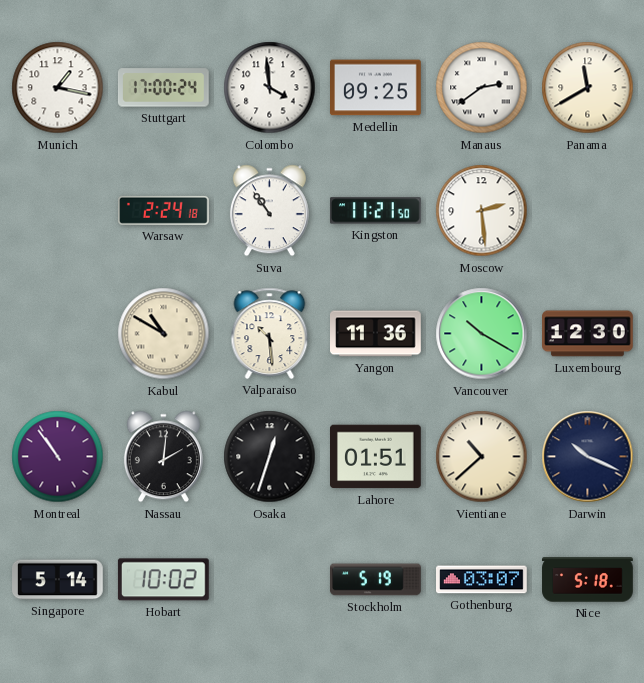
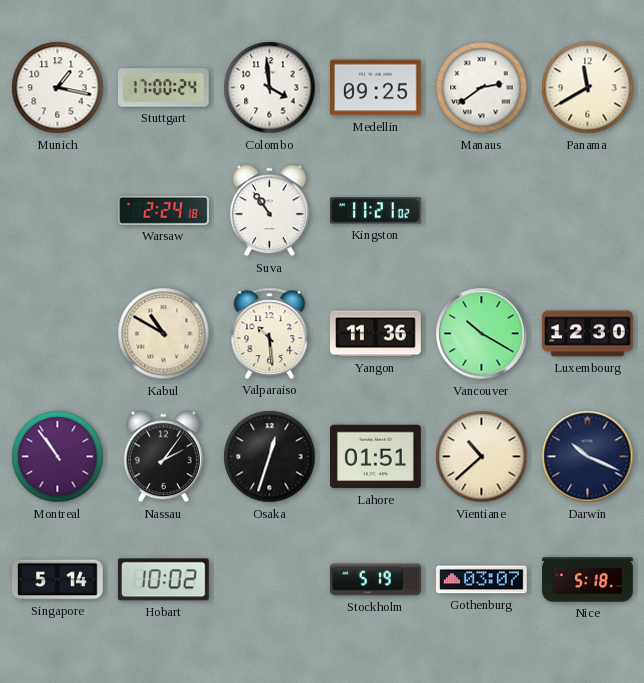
Kingston: 11:21:50 -> 11:21:02
Moscow: 2:29 -> none
Nassau: 2:01 -> 2:06
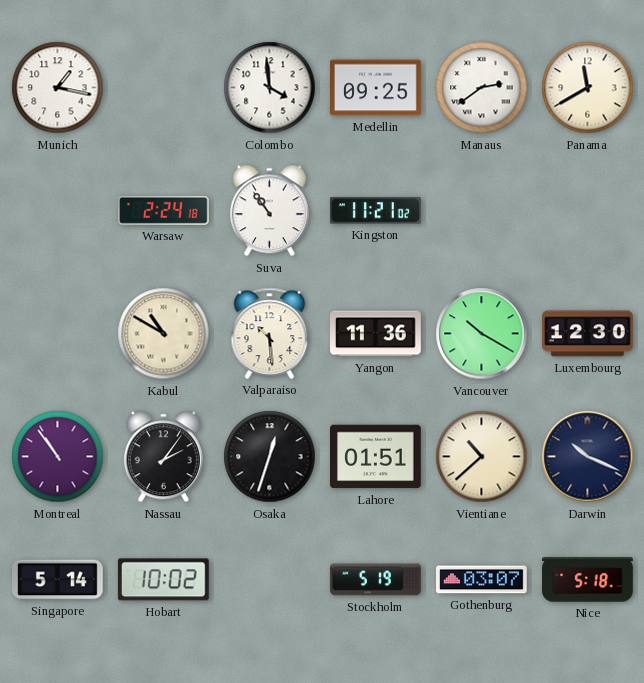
Stuttgart: 17:00 -> none
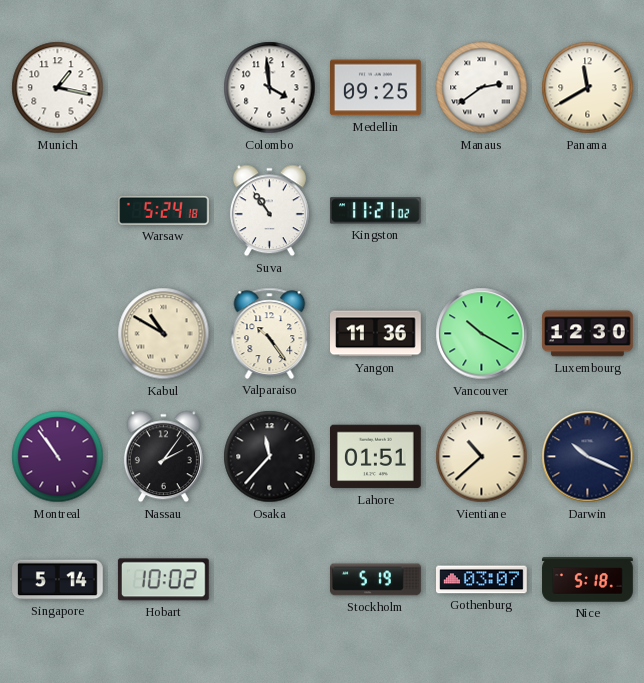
Warsaw: 2:24 -> 5:24
Valparaiso: 10:29 -> 10:24
Osaka: 12:33 -> 11:37
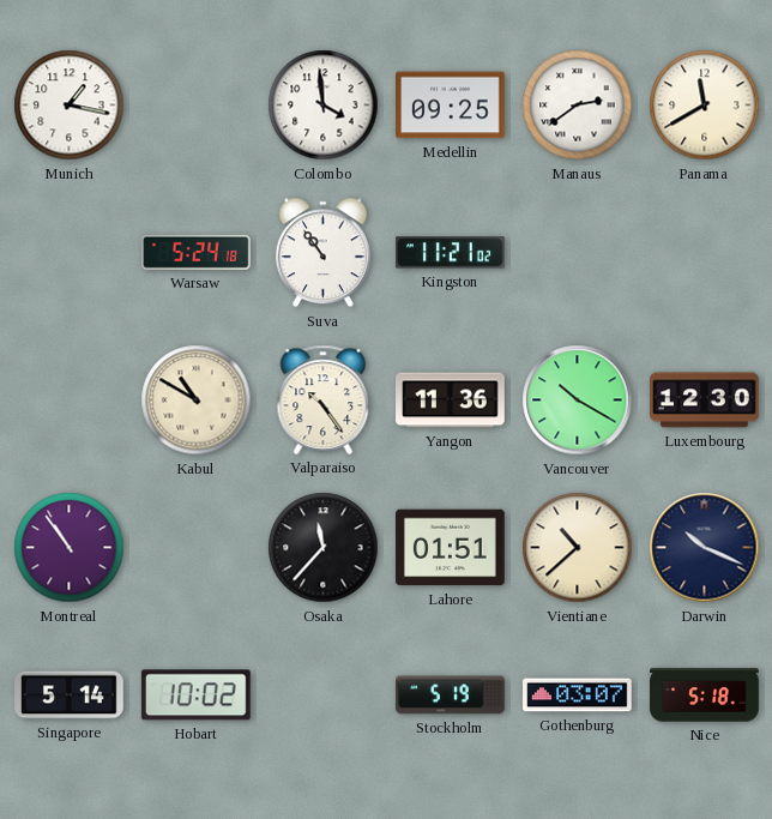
Nassau: 2:06 -> none
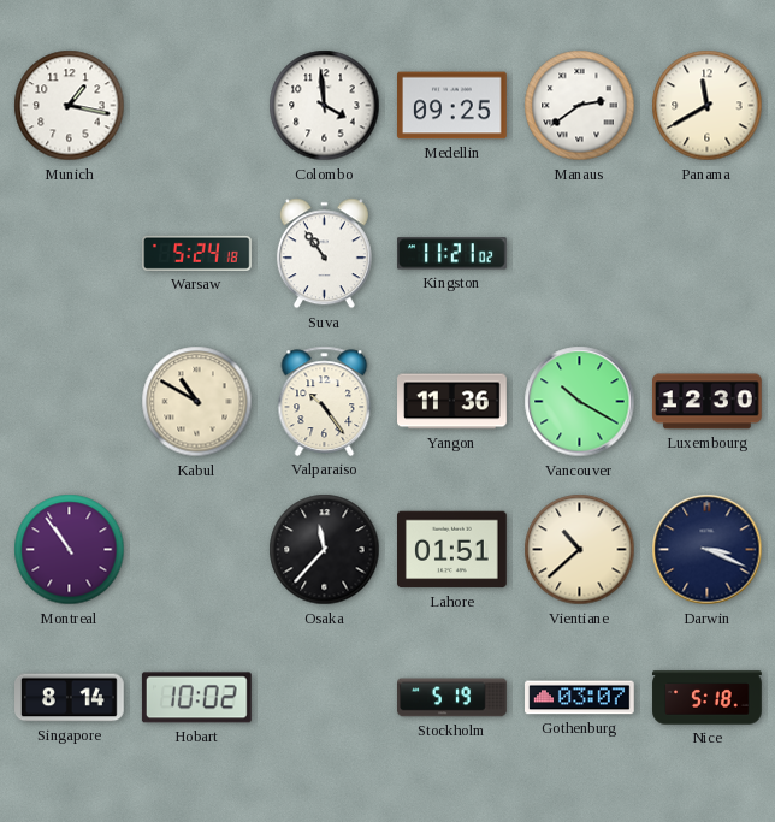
Darwin: 10:19 -> 3:19
Singapore: 5:14 -> 8:14
